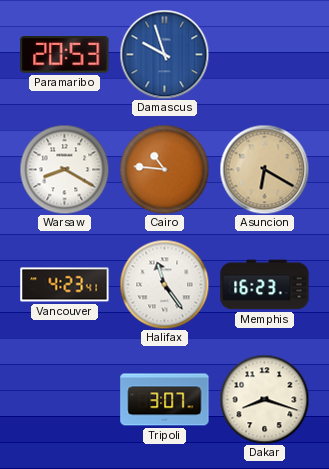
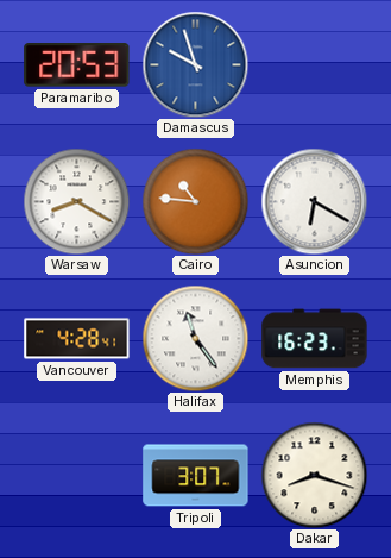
Asuncion dial: champagne -> white
Vancouver: 4:23 -> 4:28
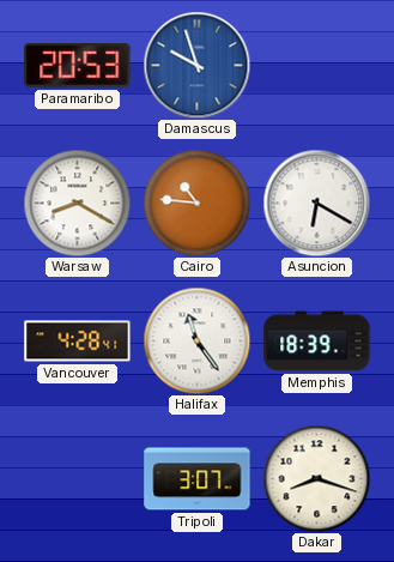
Memphis: 16:23 -> 18:39
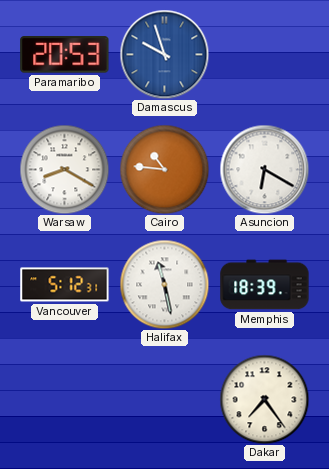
Vancouver: 4:28 -> 5:12
Halifax: 11:24 -> 11:28
Tripoli: 3:07 -> none
Dakar: 8:18 -> 7:24
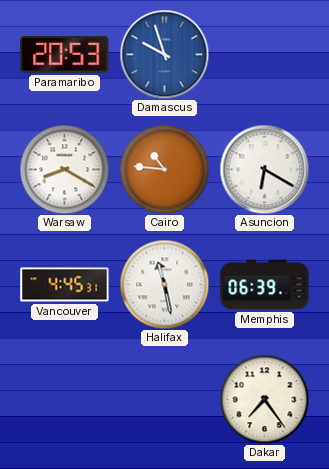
Vancouver: 5:12 -> 4:45
Memphis: 18:39 -> 06:39
